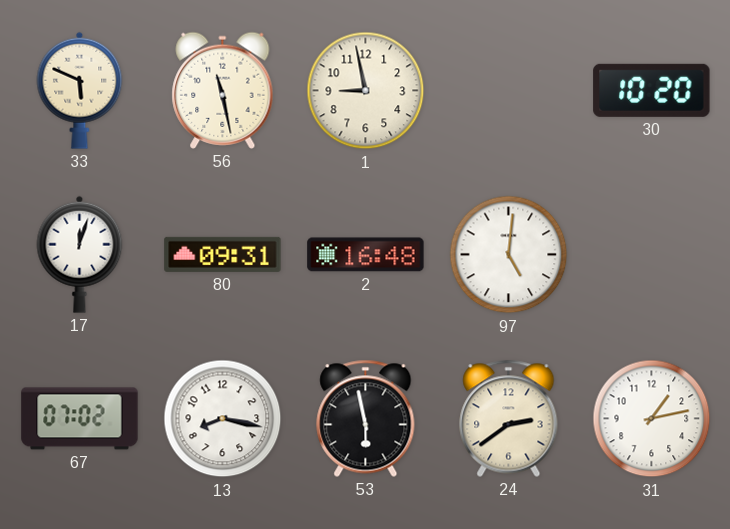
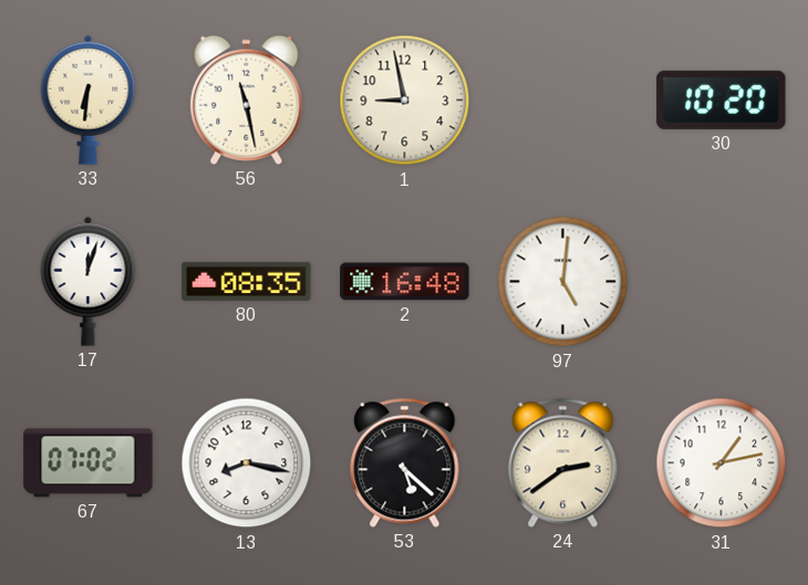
33: 5:49 -> 6:31
80: 09:31 -> 08:35
53: 5:58 -> 5:22
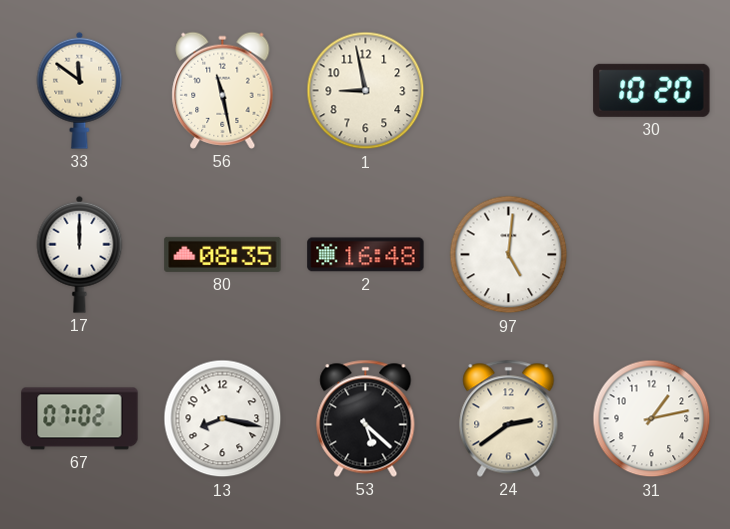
33: 6:31 -> 11:51
17: 12:03 -> 12:00
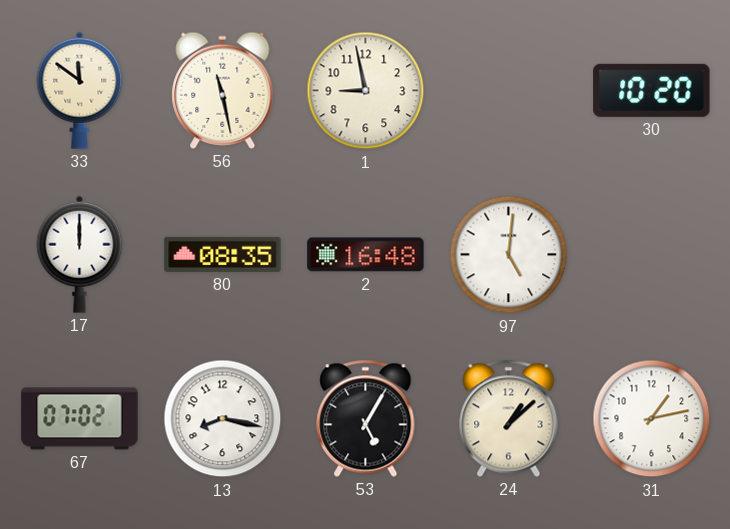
53: 5:22 -> 5:05
24: 2:39 -> 1:08
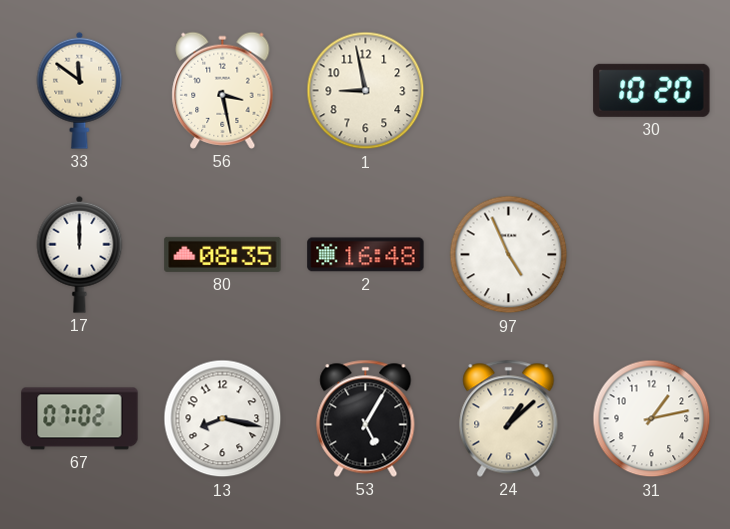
56: 11:28 -> 3:28
97: 5:01 -> 4:56
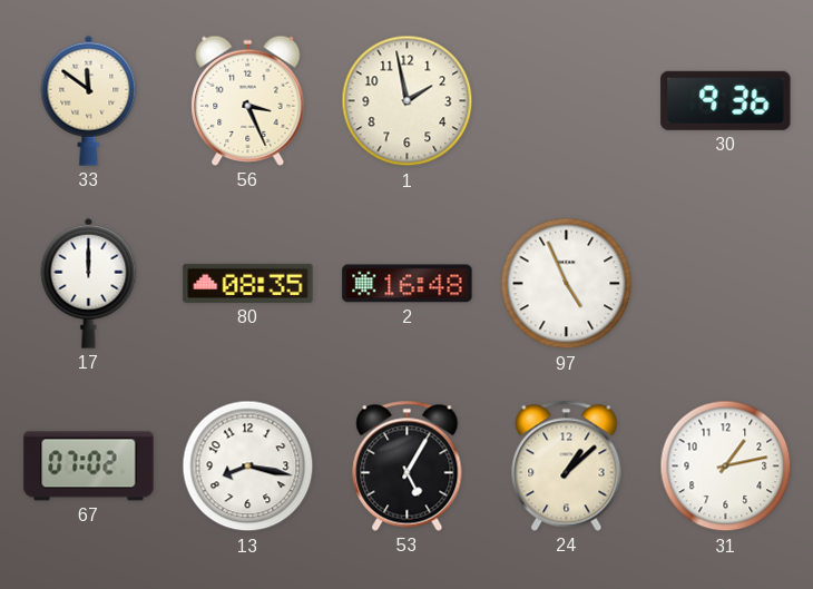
56: 3:28 -> 3:26
1: 8:58 -> 1:58
30: 10:20 -> 9:36
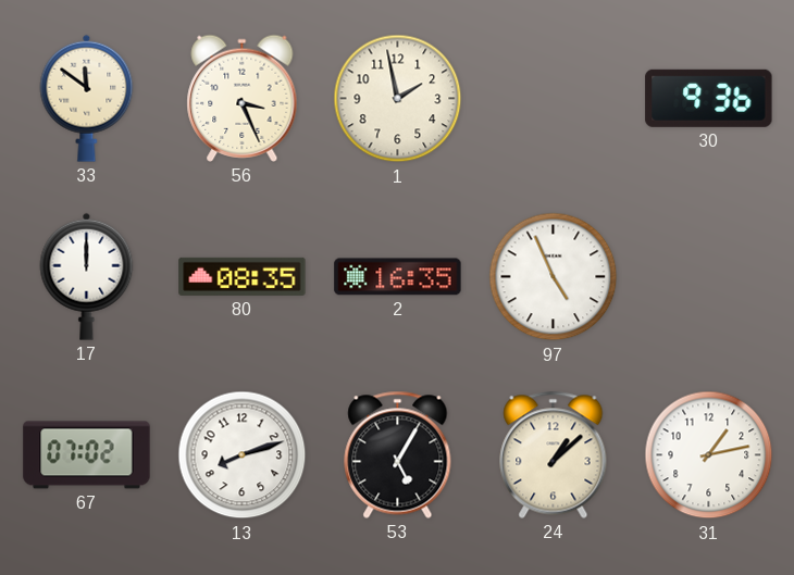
2: 16:48 -> 16:35
13: 8:17 -> 8:12
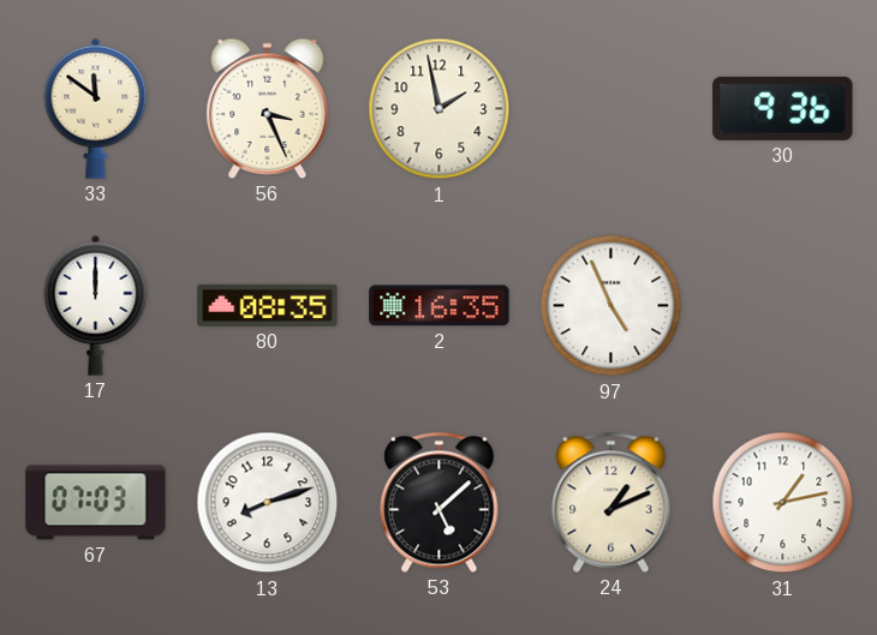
67: 07:02 -> 07:03
53: 5:05 -> 5:08
24: 1:08 -> 1:11
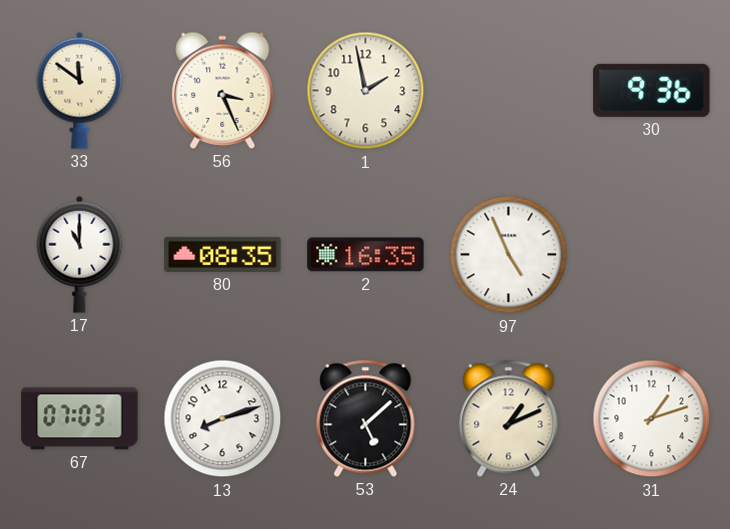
17: 12:00 -> 11:00
31: 1:13 -> 1:12
